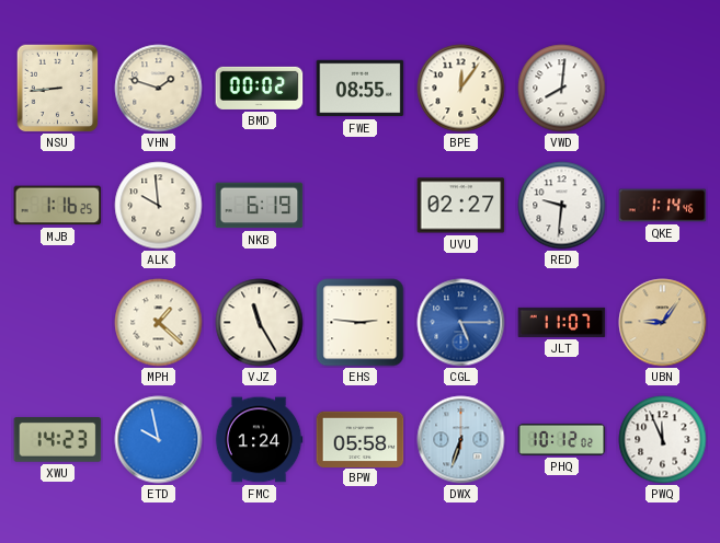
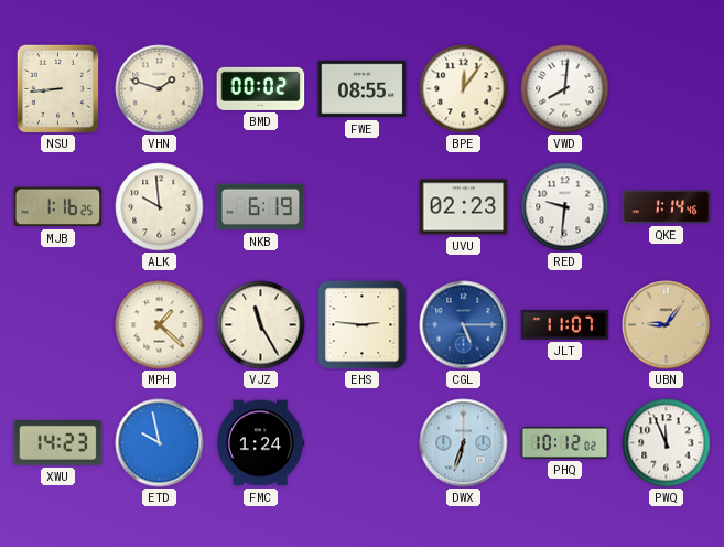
UVU: 02:27 -> 02:23
BPW: 05:58 -> none
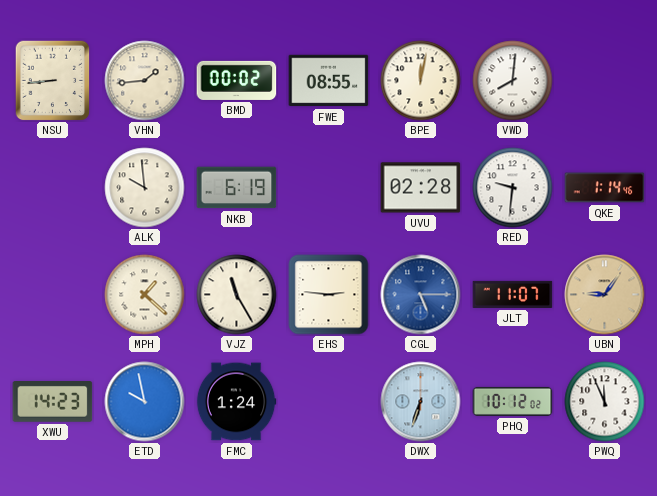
VHN: 1:48 -> 1:44
BPE: 12:06 -> 12:02
MJB: 1:16 -> none
UVU: 02:23 -> 02:28
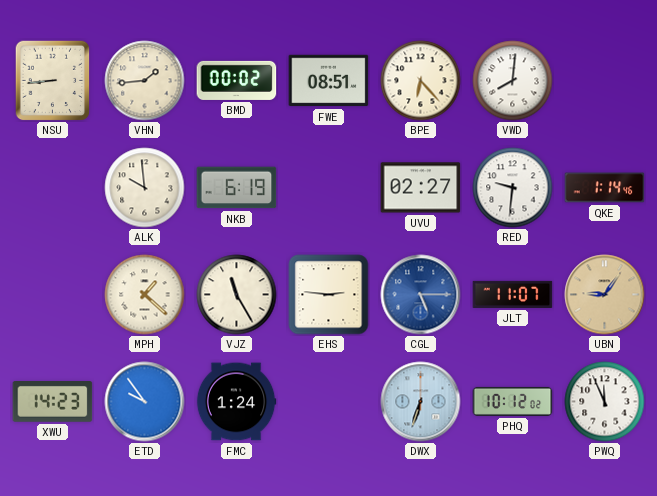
FWE: 08:55 -> 08:51
BPE: 12:02 -> 6:23
UVU: 02:28 -> 02:27
ETD: 9:58 -> 9:54
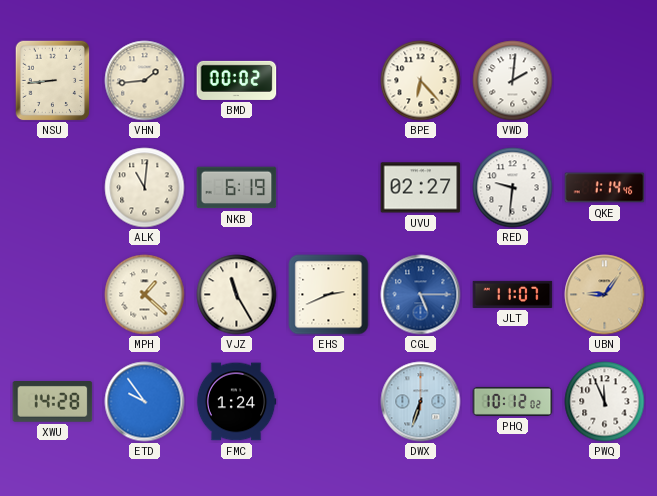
FWE: 08:51 -> none
VWD: 8:01 -> 2:01
ALK: 9:59 -> 11:01
EHS: 2:46 -> 2:41
XWU: 14:23 -> 14:28
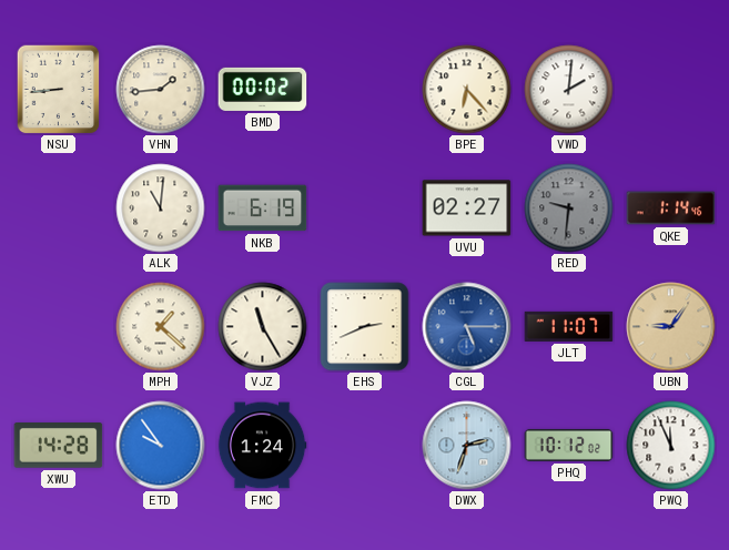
RED dial: white -> grey
DWX: 6:33 -> 2:33
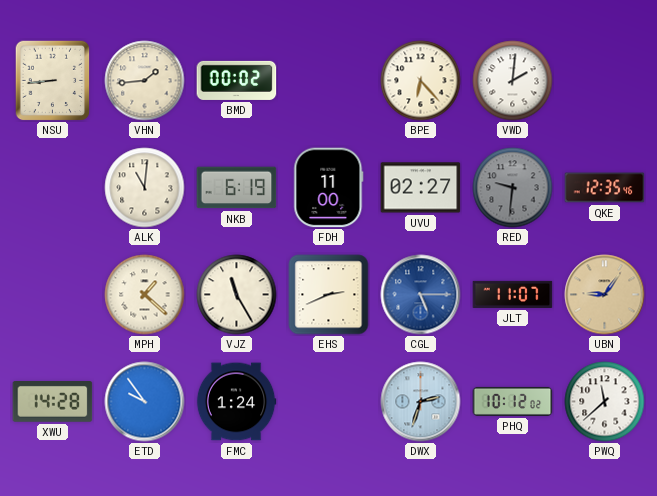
FDH: none -> 11:00
QKE: 1:14 -> 12:35
PWQ: 11:56 -> 11:38
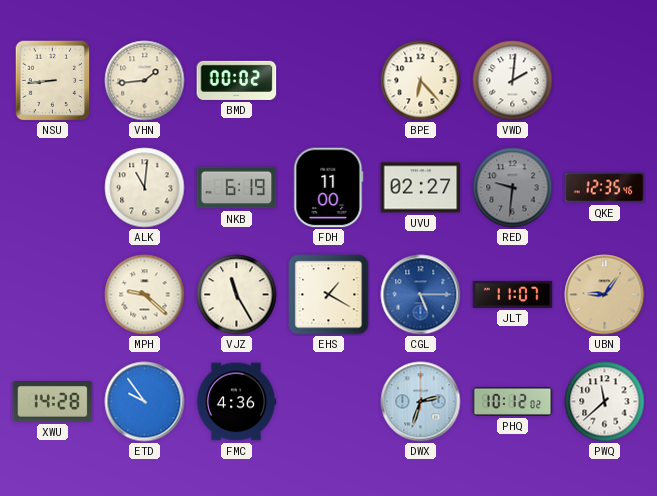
MPH: 1:22 -> 9:22
EHS: 2:41 -> 1:20
FMC: 1:24 -> 4:36
